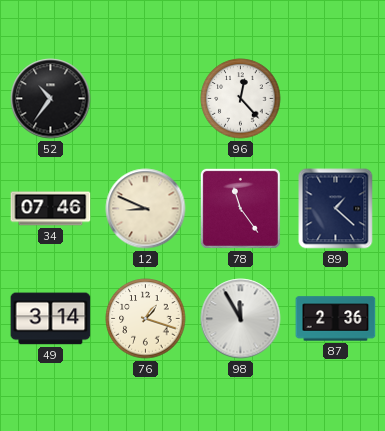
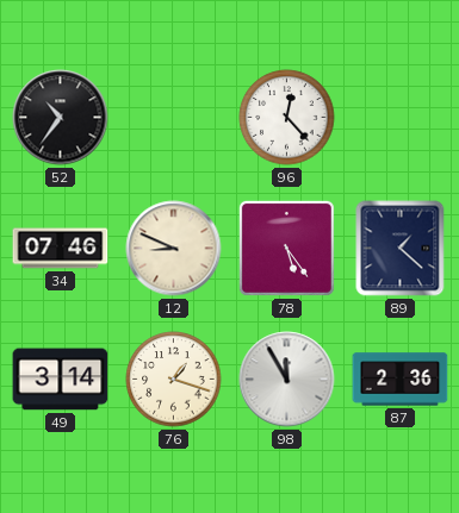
78: 11:24 -> 5:24
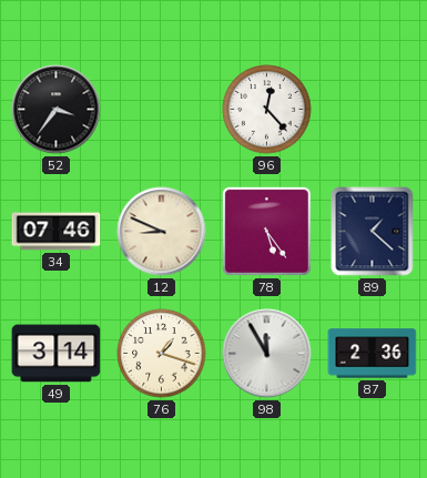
52: 10:36 -> 3:36
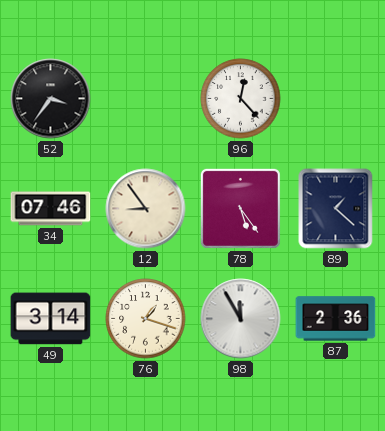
12: 8:49 -> 8:54
